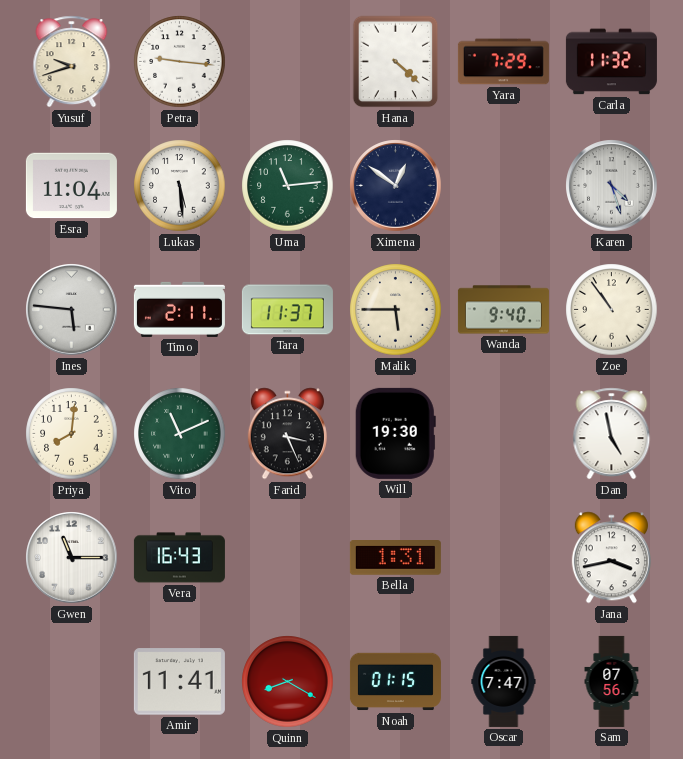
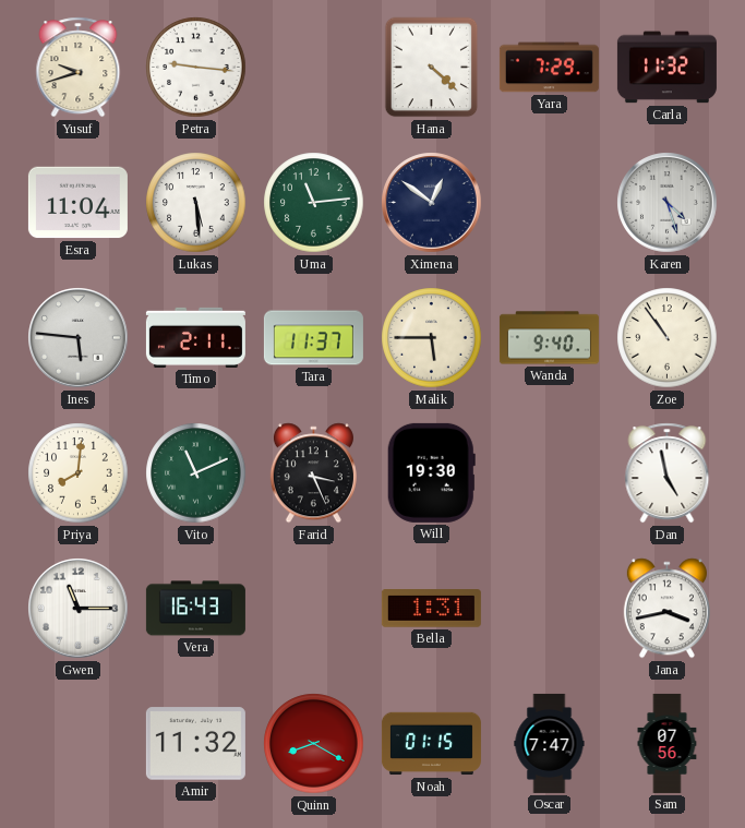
Amir: 11:41 -> 11:32
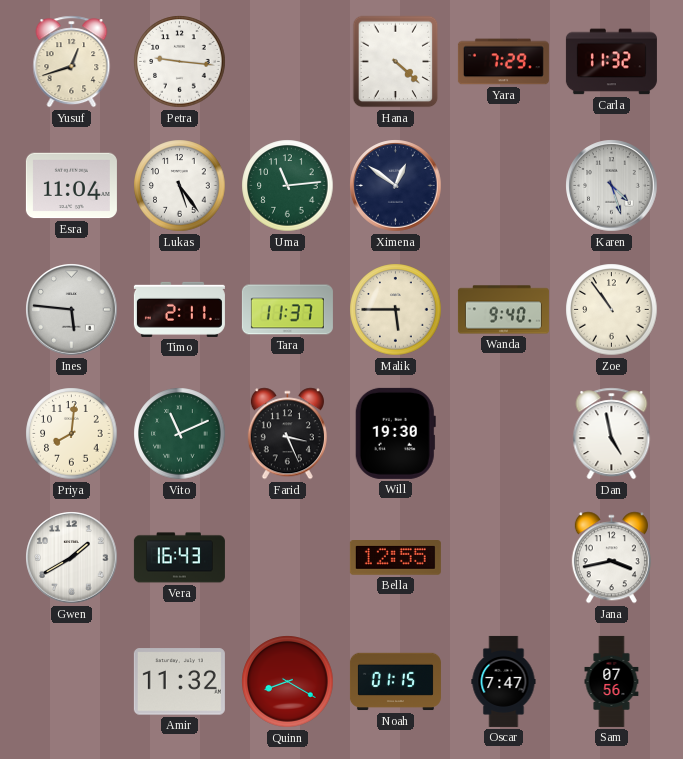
Yusuf: 9:42 -> 12:42
Lukas: 5:29 -> 5:24
Gwen: 11:15 -> 1:40
Bella: 1:31 -> 12:55
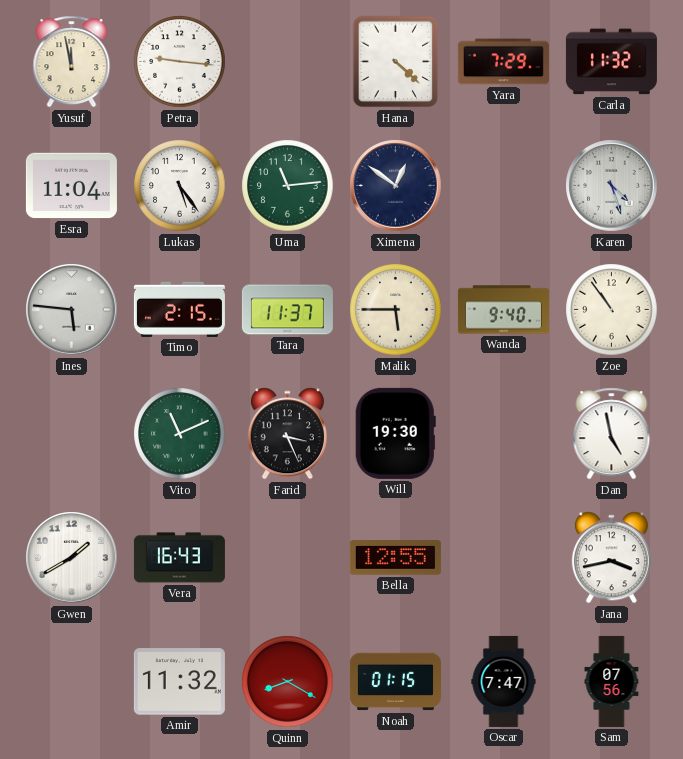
Yusuf: 12:42 -> 11:58
Timo: 2:11 -> 2:15
Priya: 8:01 -> none
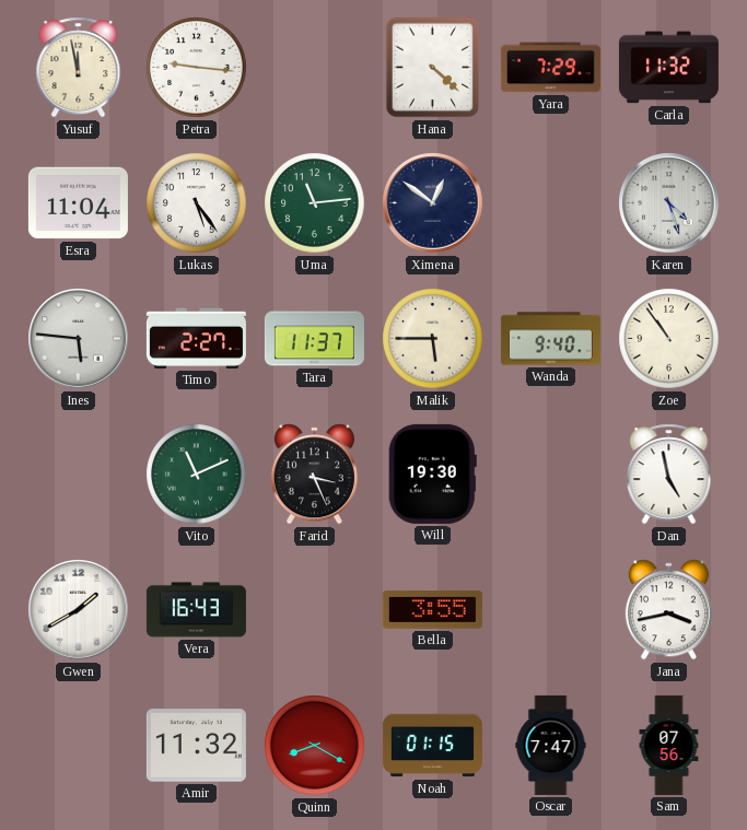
Timo: 2:15 -> 2:27
Bella: 12:55 -> 3:55
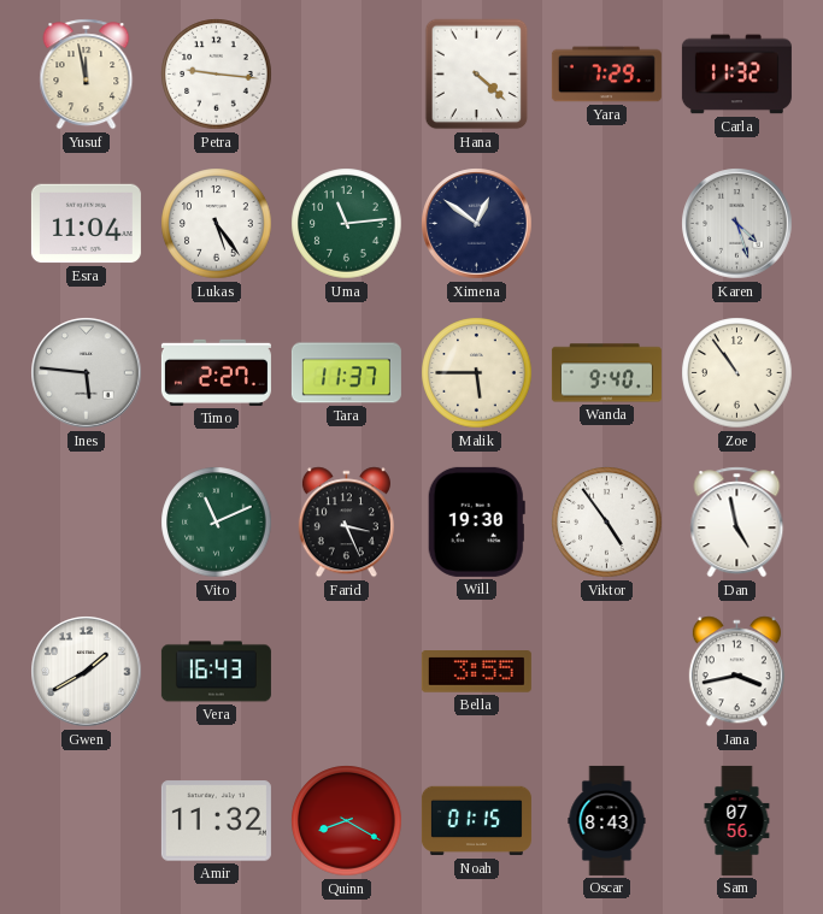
Viktor: none -> 4:54
Oscar: 7:47 -> 8:43
